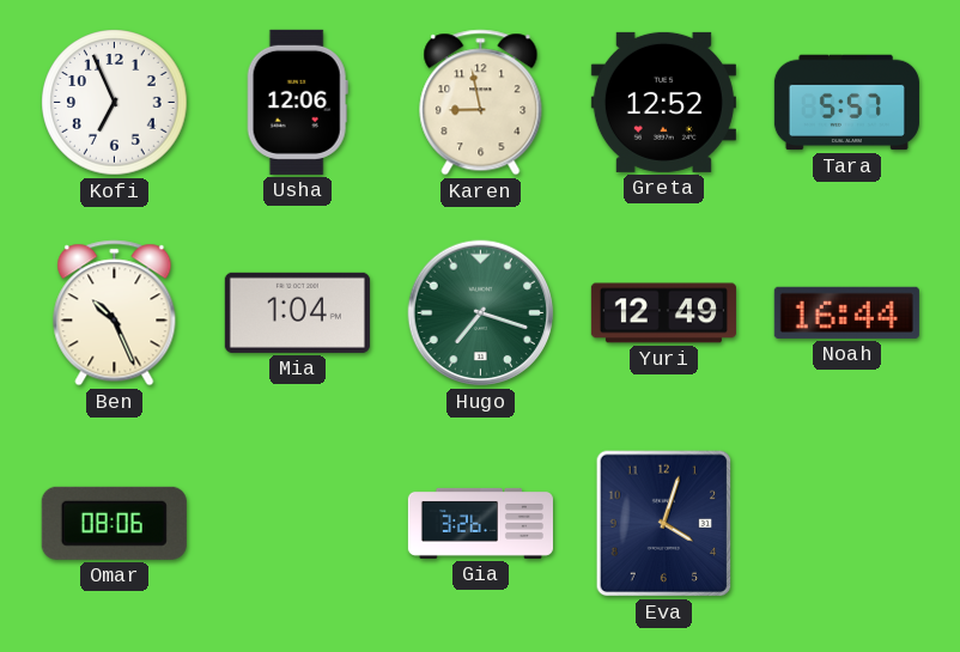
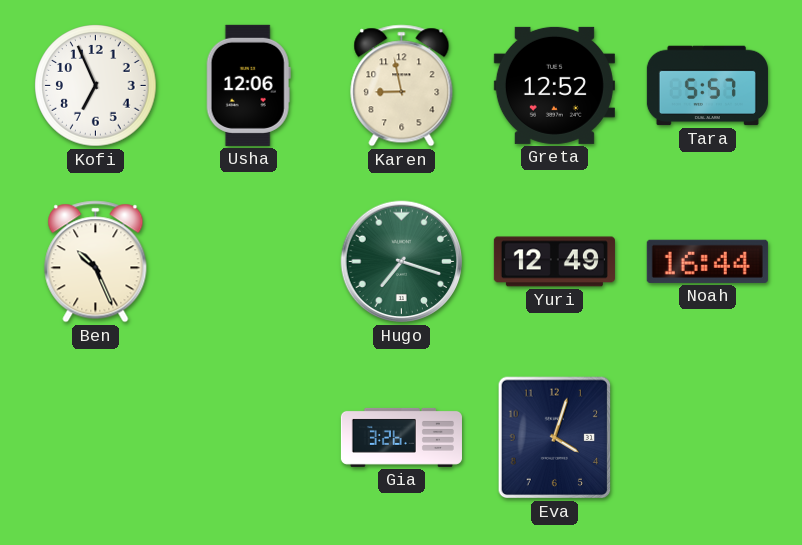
Mia: 1:04 -> none
Omar: 08:06 -> none
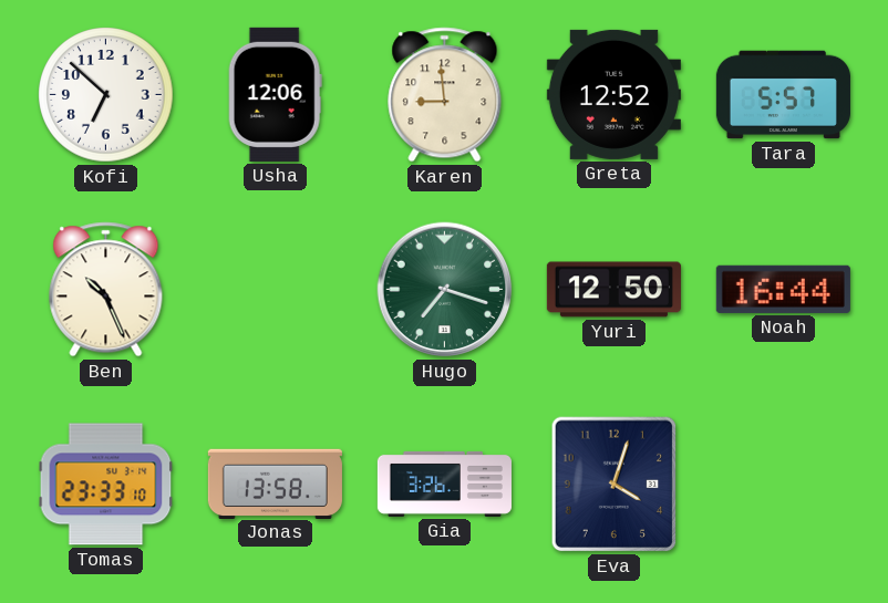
Kofi: 6:56 -> 6:52
Karen: 8:58 -> 8:59
Yuri: 12:49 -> 12:50
Tomas: none -> 23:33
Jonas: none -> 13:58
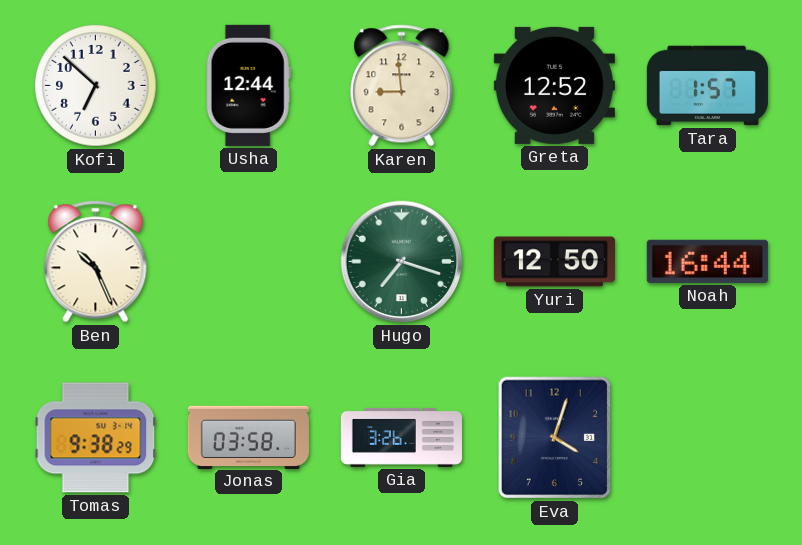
Usha: 12:06 -> 12:44
Tara: 5:57 -> 1:57
Tomas: 23:33 -> 9:38
Jonas: 13:58 -> 03:58
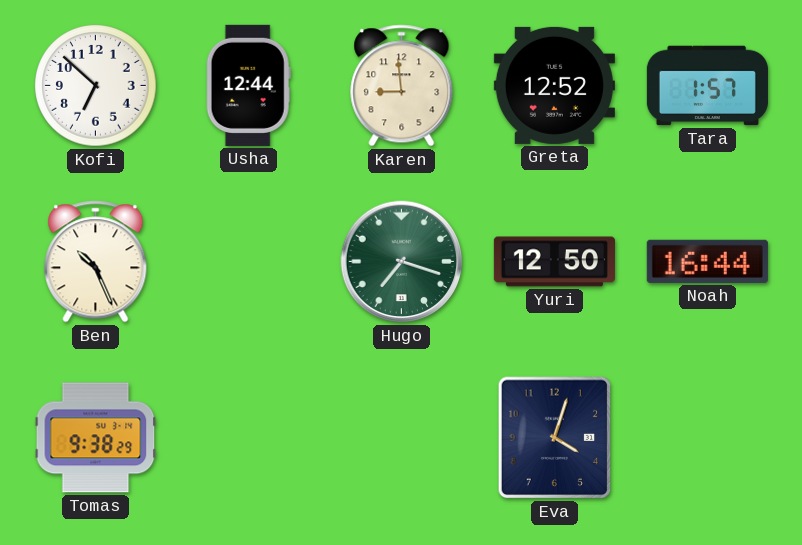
Jonas: 03:58 -> none
Gia: 3:26 -> none
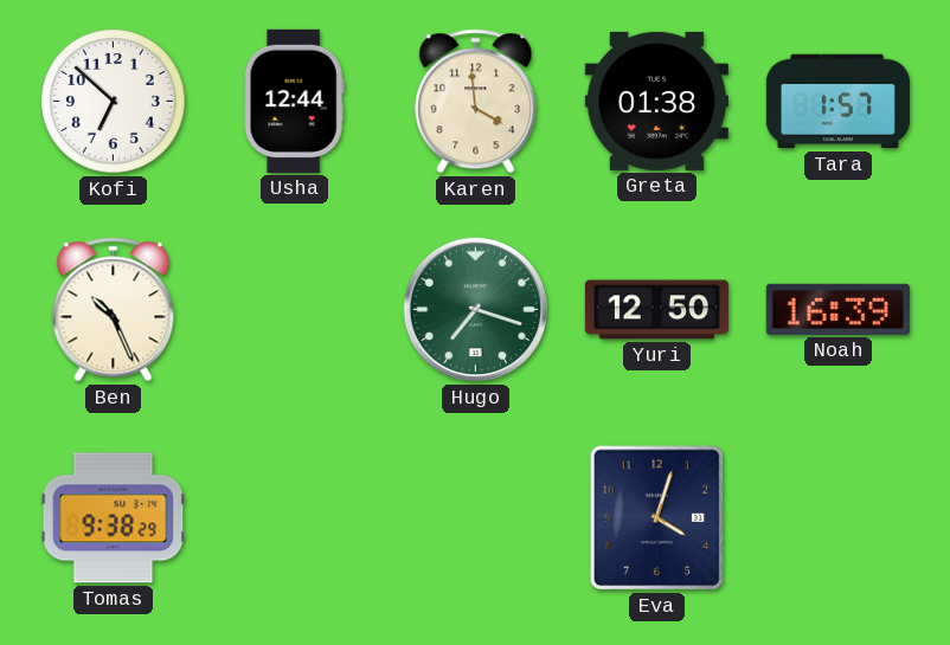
Karen: 8:59 -> 3:59
Greta: 12:52 -> 01:38
Noah: 16:44 -> 16:39
